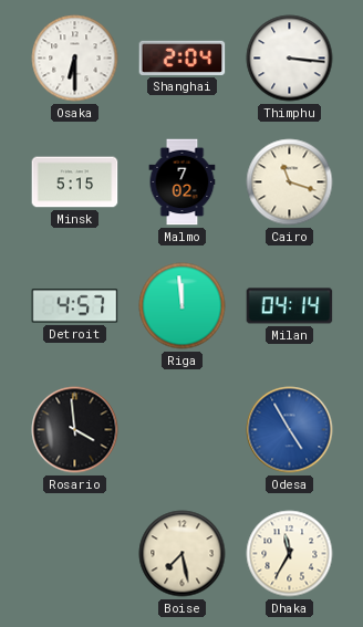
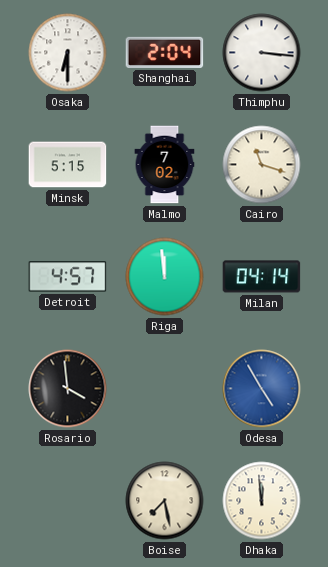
Dhaka: 11:35 -> 11:59
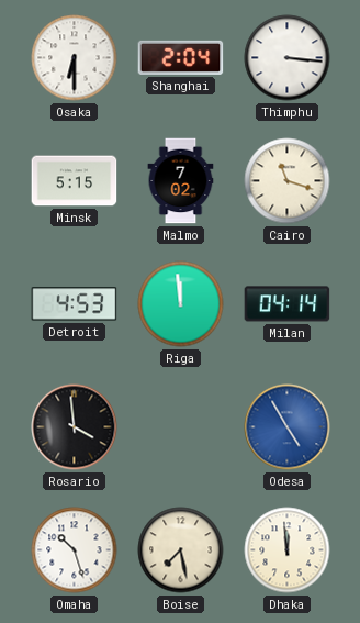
Detroit: 4:57 -> 4:53
Omaha: none -> 10:27
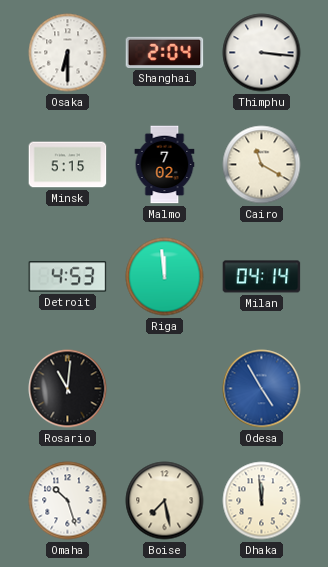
Cairo: 11:18 -> 11:20
Rosario: 3:59 -> 11:01
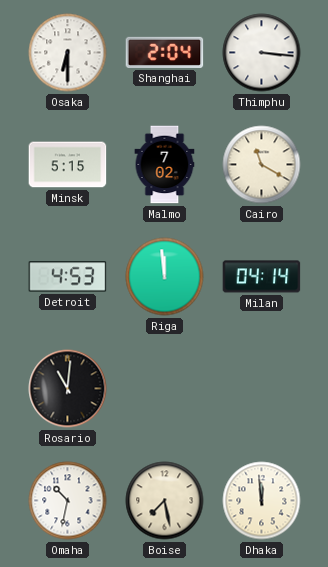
Odesa: 4:55 -> none
Omaha: 10:27 -> 10:32
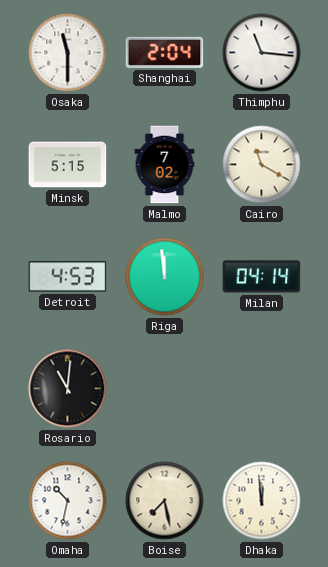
Osaka: 6:30 -> 11:30
Thimphu: 3:16 -> 11:16
